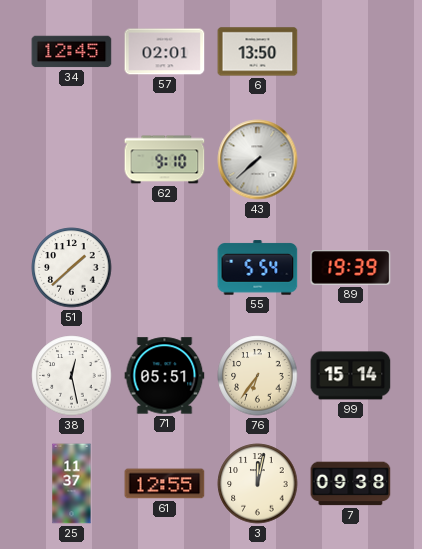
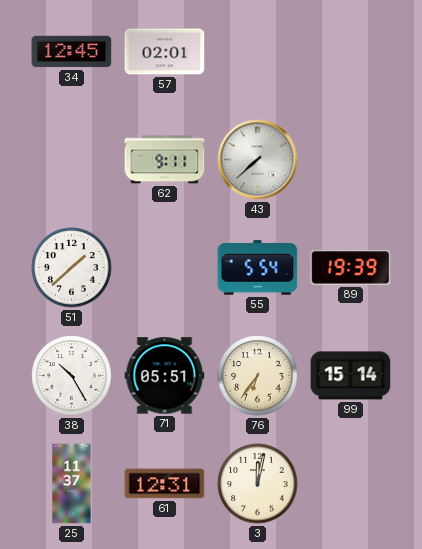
6: 13:50 -> none
62: 9:10 -> 9:11
38: 12:28 -> 10:25
61: 12:55 -> 12:31
7: 09:38 -> none
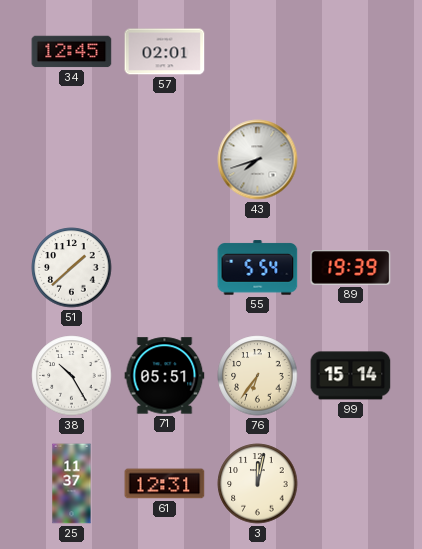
62: 9:11 -> none
43: 7:38 -> 7:42
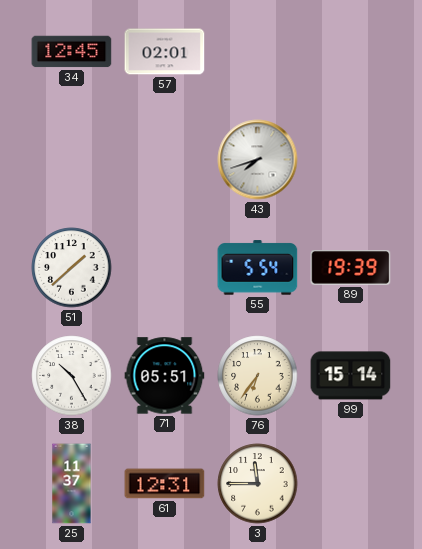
3: 12:02 -> 11:45
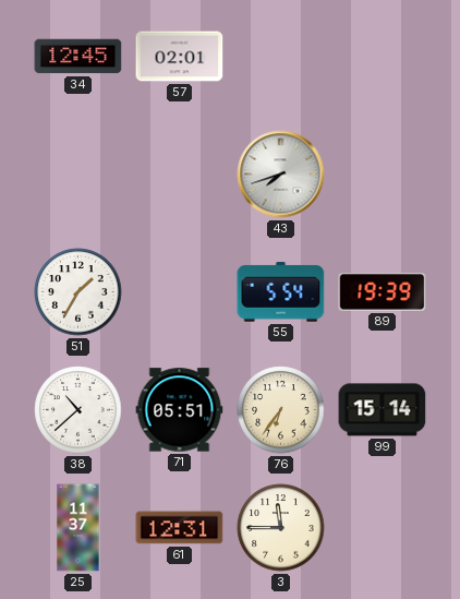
51: 1:38 -> 1:35
38: 10:25 -> 10:38
